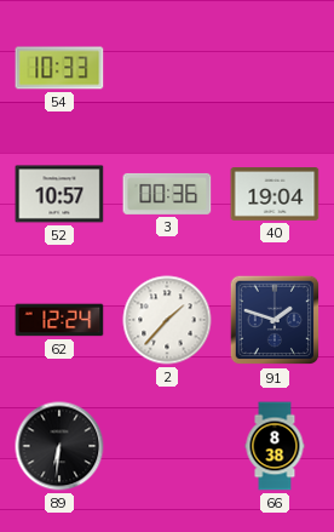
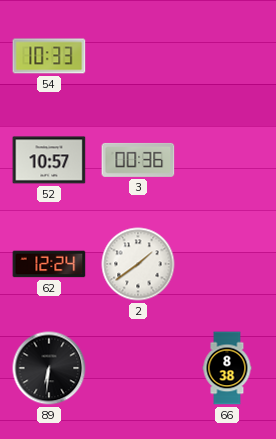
40: 19:04 -> none
2: 1:37 -> 1:39
91: 1:48 -> none
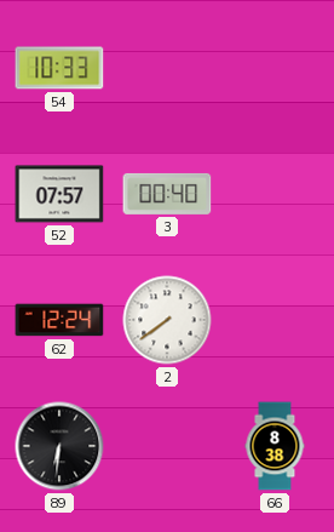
52: 10:57 -> 07:57
3: 00:36 -> 00:40
2: 1:39 -> 7:39
